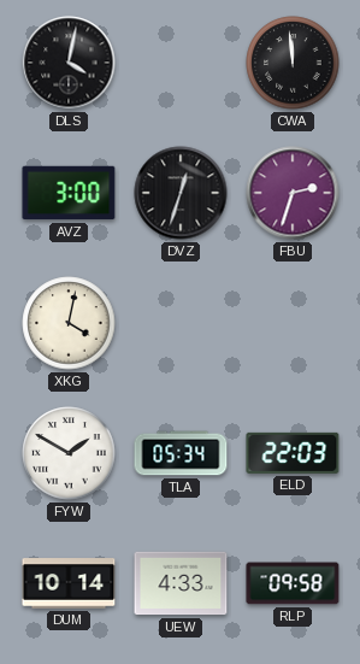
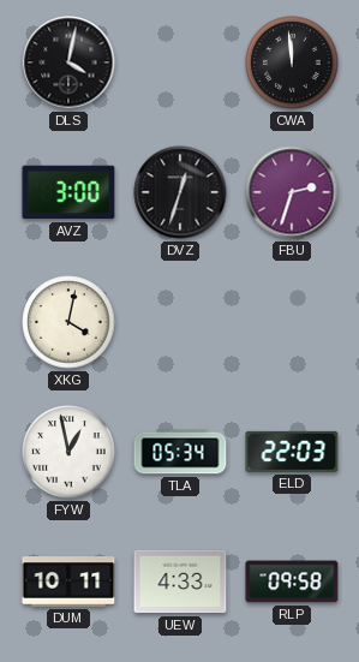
FYW: 1:50 -> 12:58
DUM: 10:14 -> 10:11
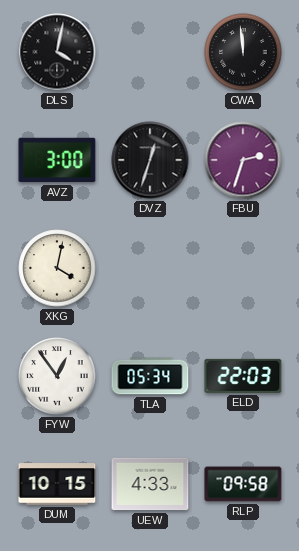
FYW: 12:58 -> 12:54
DUM: 10:11 -> 10:15
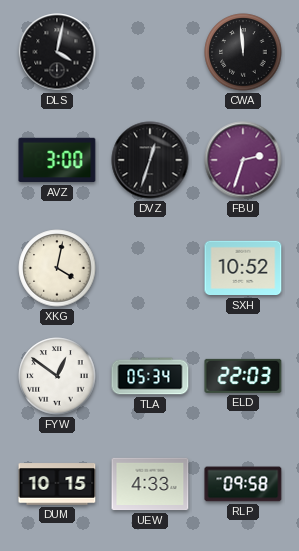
SXH: none -> 10:52
FYW: 12:54 -> 12:51
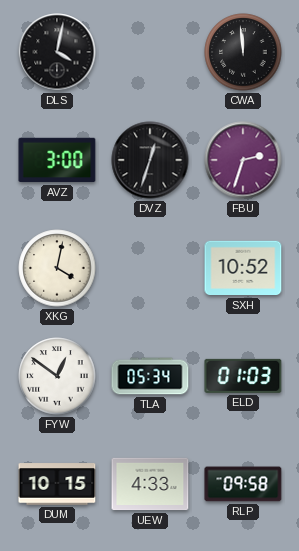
ELD: 22:03 -> 01:03
